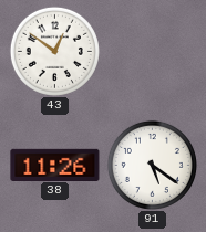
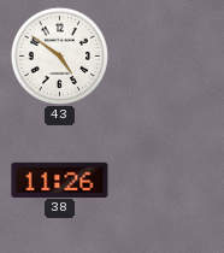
43: 12:51 -> 4:51
91: 5:21 -> none
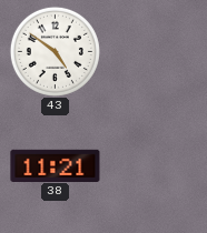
38: 11:26 -> 11:21
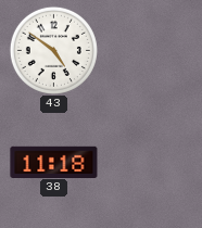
38: 11:21 -> 11:18
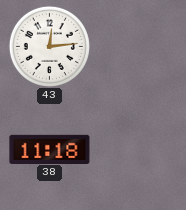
43: 4:51 -> 12:14
